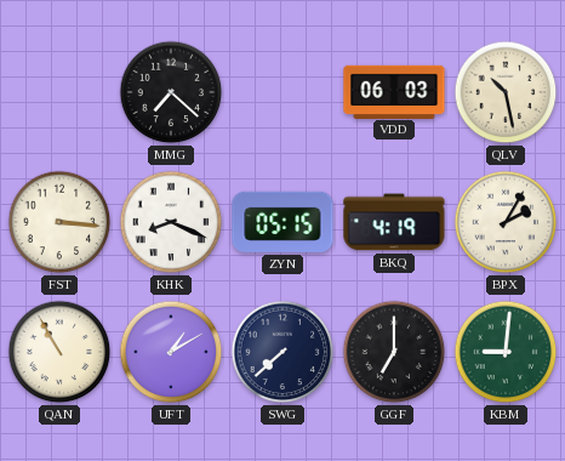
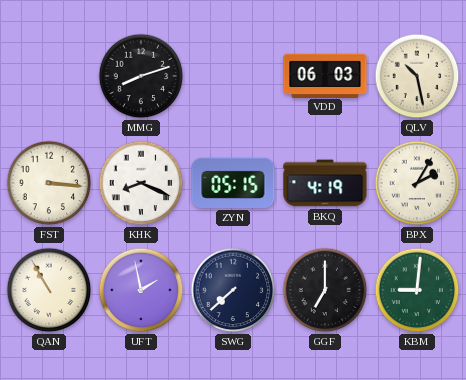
MMG: 7:22 -> 8:12
UFT: 1:10 -> 1:58
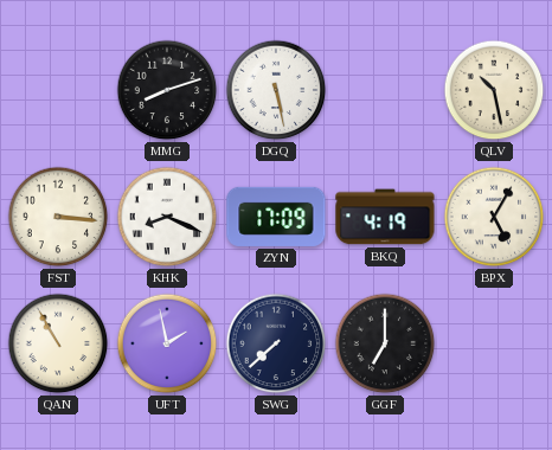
DGQ: none -> 5:28
VDD: 06:03 -> none
ZYN: 05:15 -> 17:09
BPX: 2:05 -> 5:05
KBM: 9:01 -> none
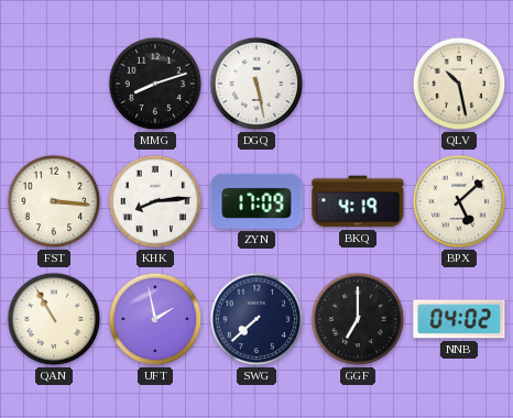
KHK: 8:19 -> 8:14
BPX: 5:05 -> 5:08
NNB: none -> 04:02
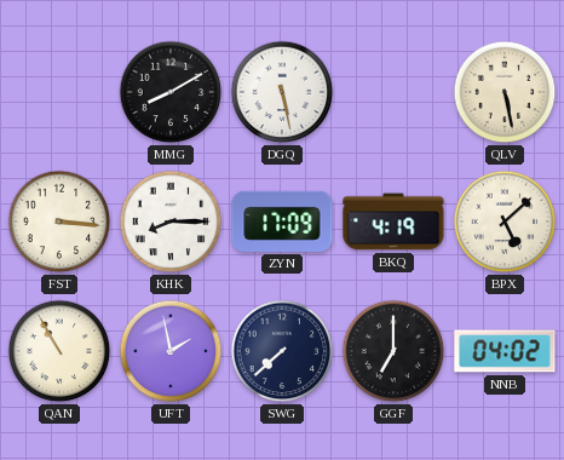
MMG: 8:12 -> 8:10
QLV: 10:28 -> 5:28
KHK: 8:14 -> 8:15
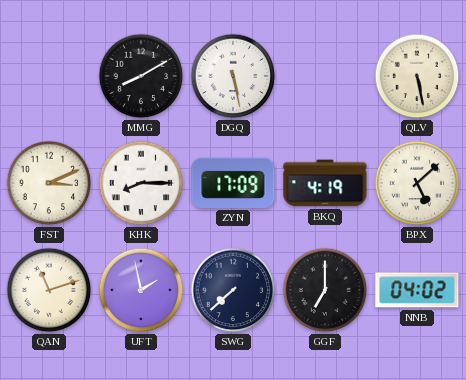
FST: 3:16 -> 3:11
QAN: 10:55 -> 11:12
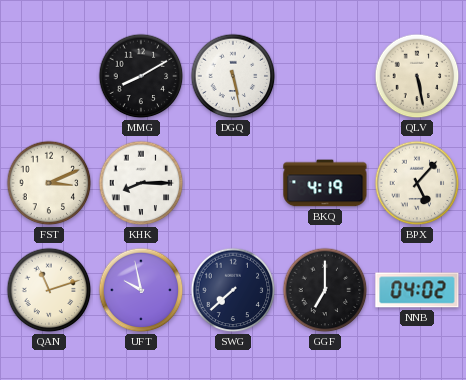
ZYN: 17:09 -> none
BPX: 5:08 -> 5:07
UFT: 1:58 -> 9:58
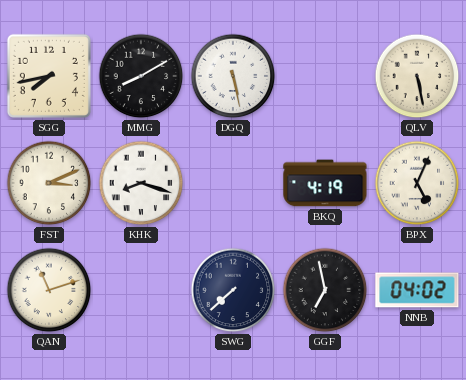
SGG: none -> 7:43
KHK: 8:15 -> 8:18
BPX: 5:07 -> 5:04
UFT: 9:58 -> none
GGF: 7:00 -> 6:58
